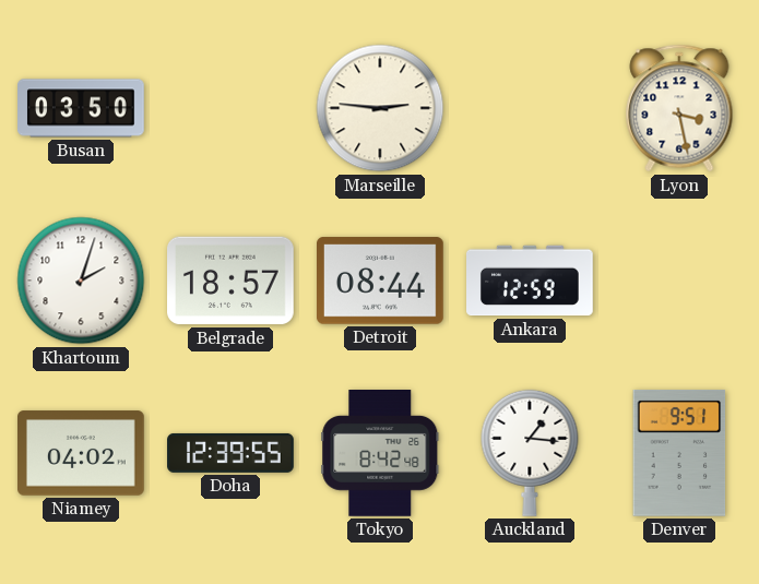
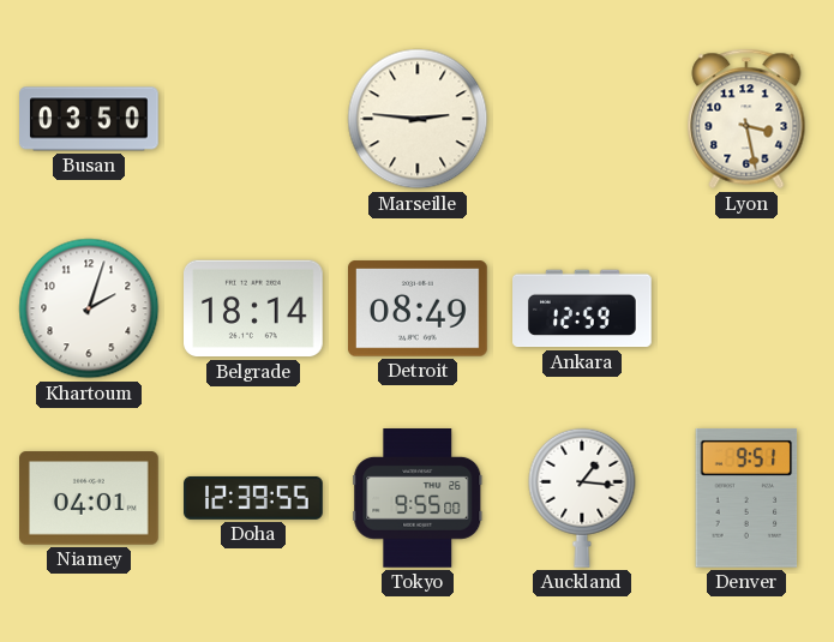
Belgrade: 18:57 -> 18:14
Detroit: 08:44 -> 08:49
Niamey: 04:02 -> 04:01
Tokyo: 8:42 -> 9:55
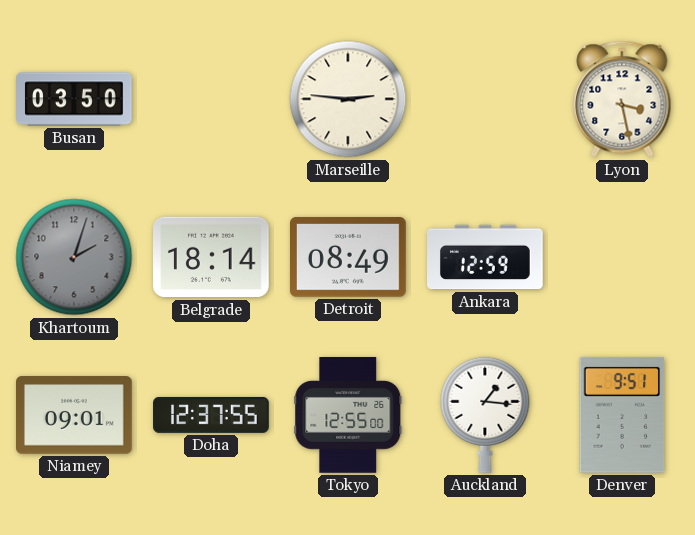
Khartoum dial: white -> grey
Niamey: 04:01 -> 09:01
Doha: 12:39 -> 12:37
Tokyo: 9:55 -> 12:55
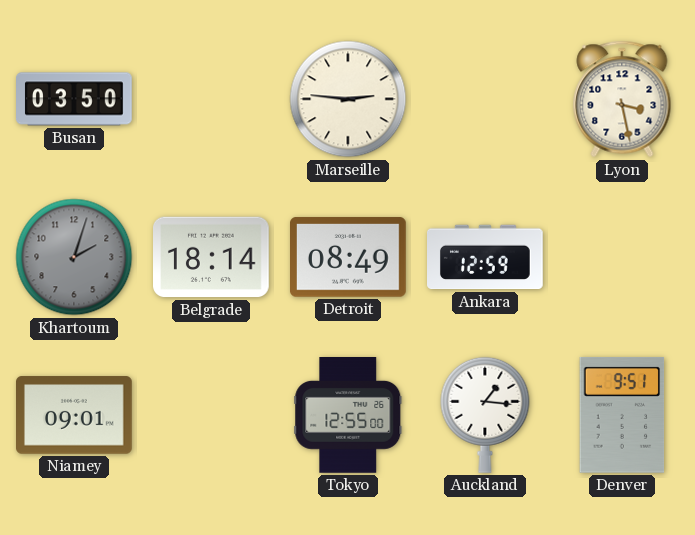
Doha: 12:37 -> none
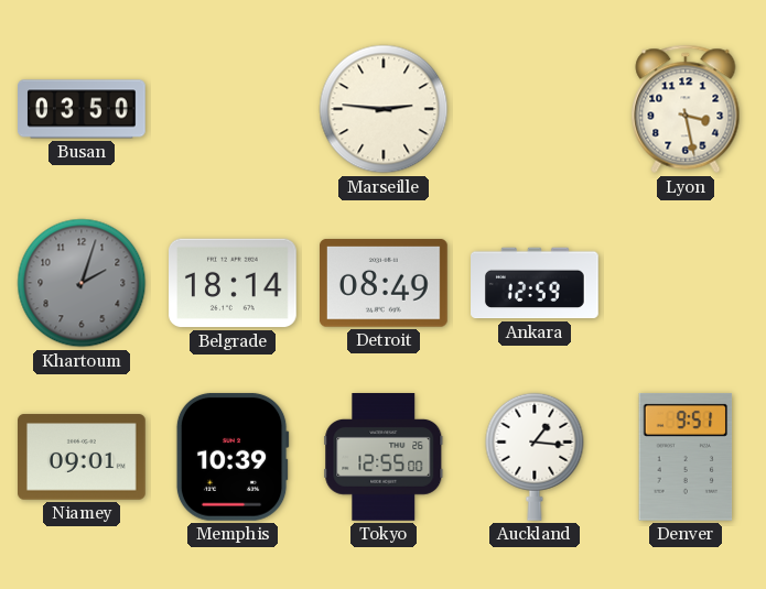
Memphis: none -> 10:39
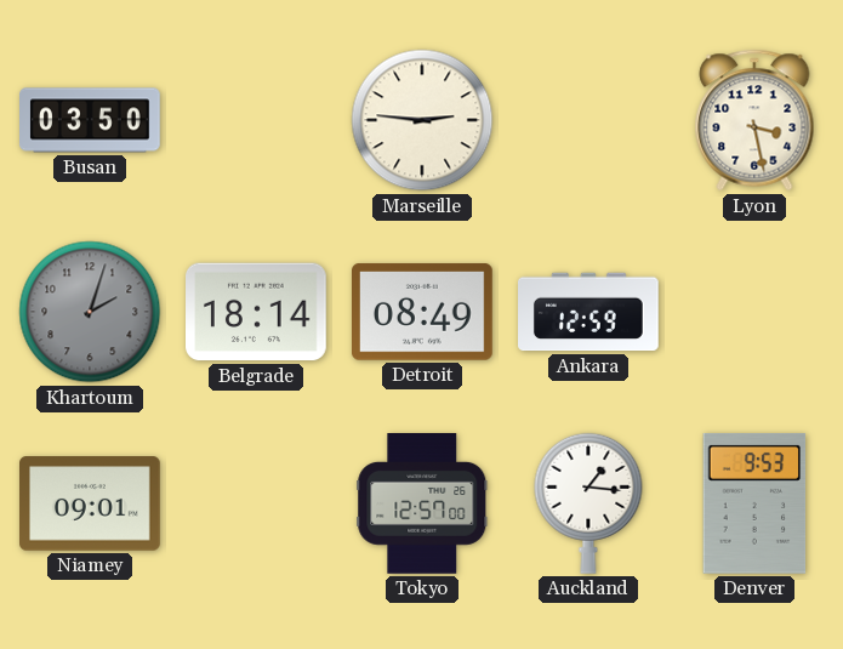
Memphis: 10:39 -> none
Tokyo: 12:55 -> 12:57
Denver: 9:51 -> 9:53
